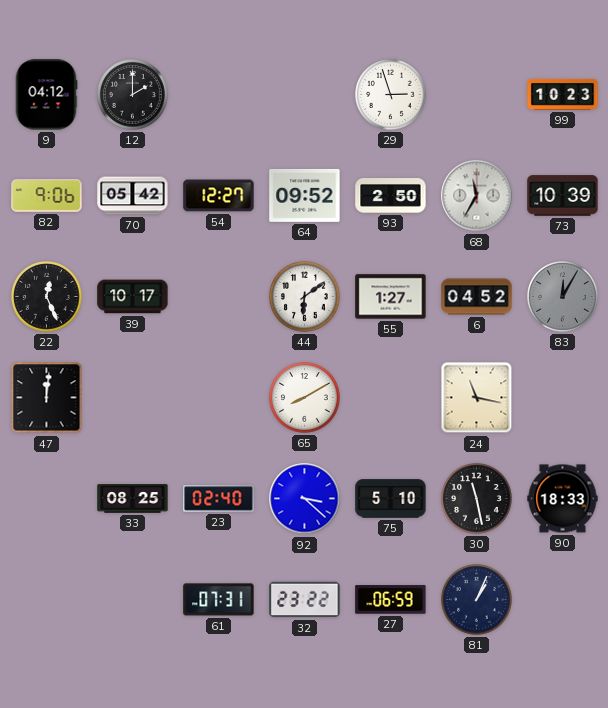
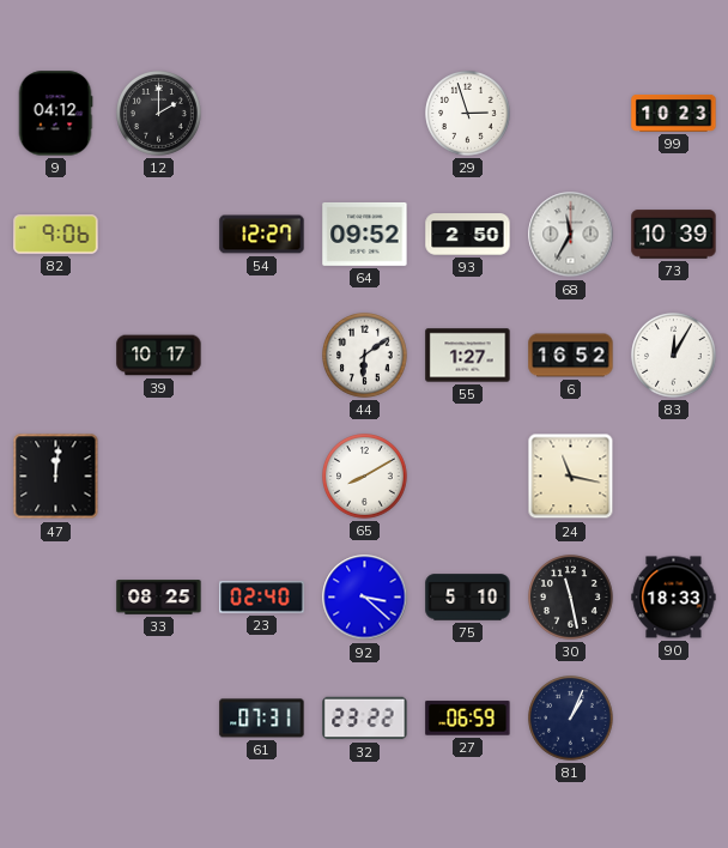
70: 05:42 -> none
22: 12:26 -> none
6: 04:52 -> 16:52
83 dial: grey -> white
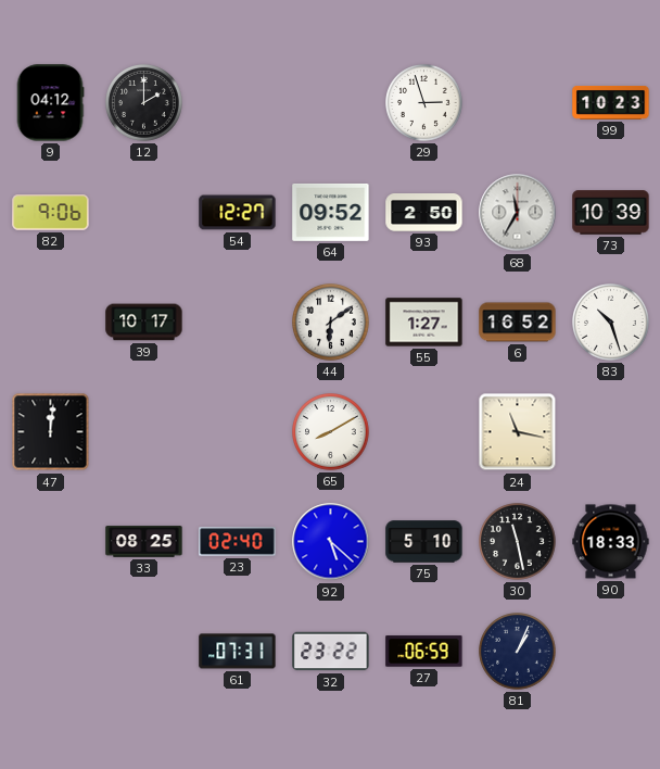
83: 12:05 -> 10:27
92: 3:22 -> 5:22
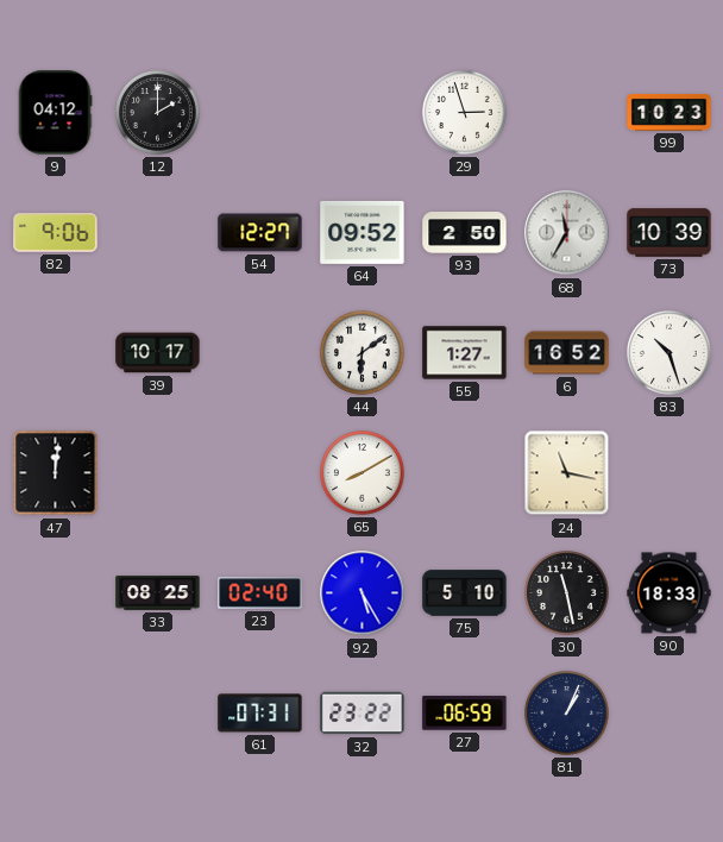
92: 5:22 -> 5:25
